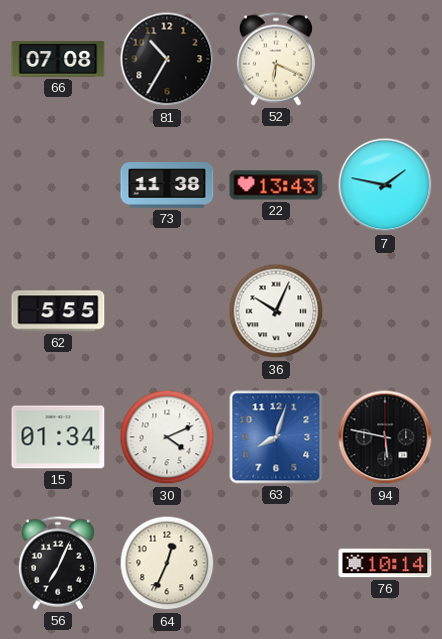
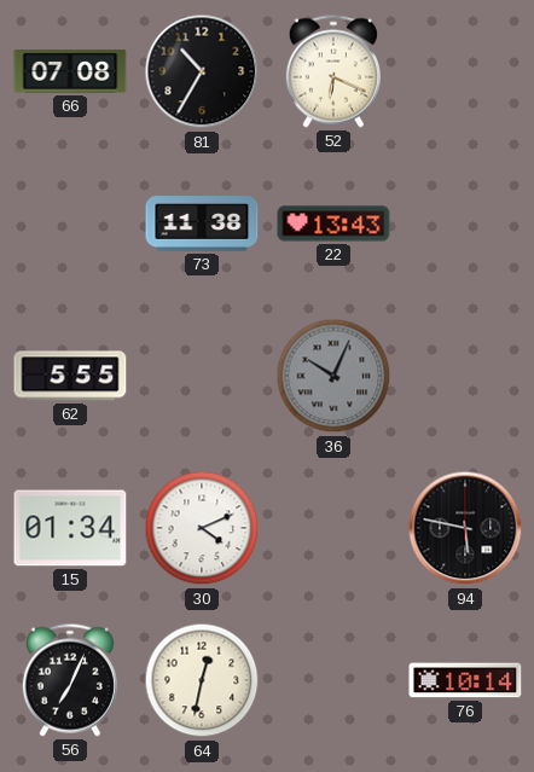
7: 1:47 -> none
36 dial: white -> grey
63: 8:03 -> none
64: 12:34 -> 12:32
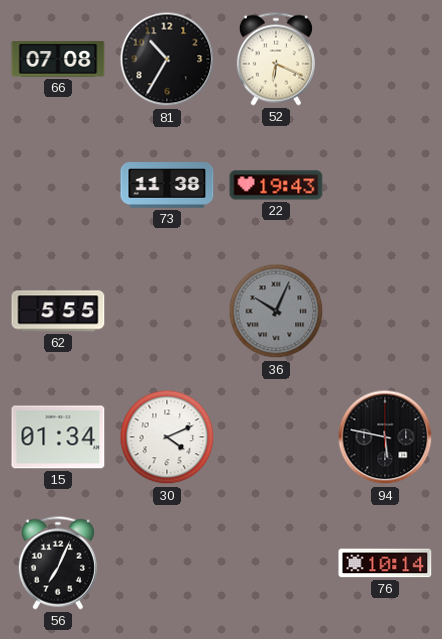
22: 13:43 -> 19:43
64: 12:32 -> none
